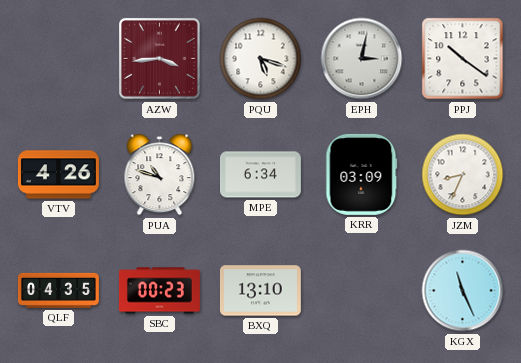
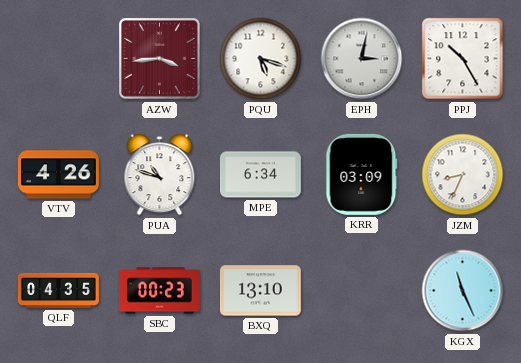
PPJ: 10:21 -> 10:25
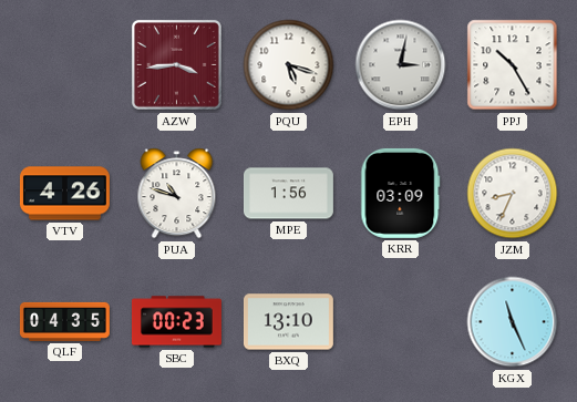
MPE: 6:34 -> 1:56
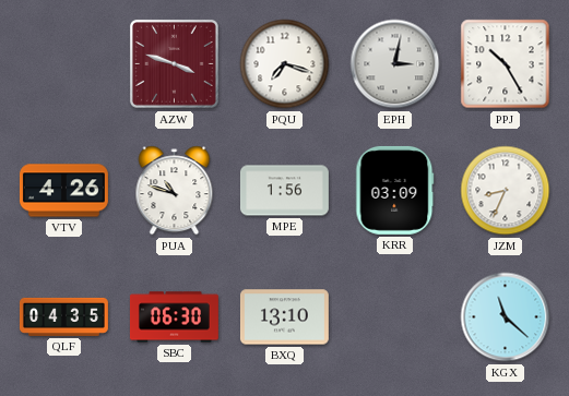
AZW: 3:44 -> 3:48
PQU: 5:18 -> 7:18
SBC: 00:23 -> 06:30
KGX: 11:26 -> 11:22
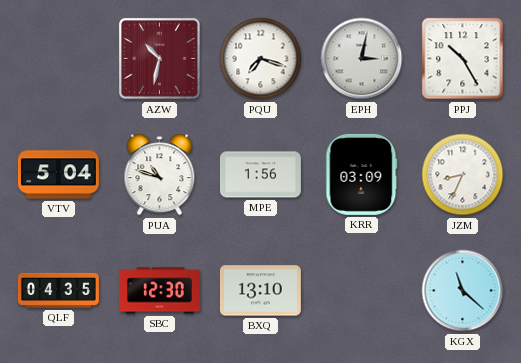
AZW: 3:48 -> 10:32
VTV: 4:26 -> 5:04
SBC: 06:30 -> 12:30
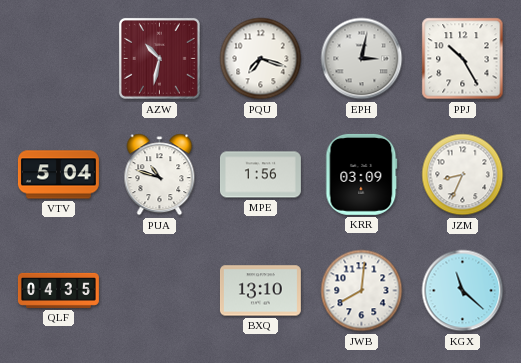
SBC: 12:30 -> none
JWB: none -> 8:01
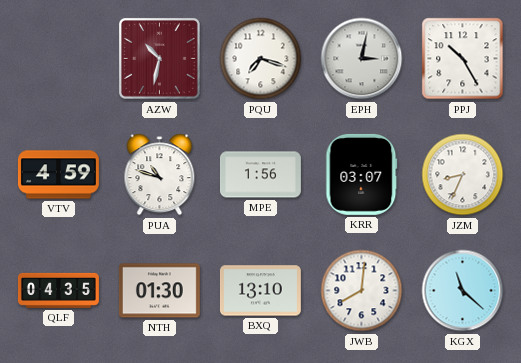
VTV: 5:04 -> 4:59
KRR: 03:09 -> 03:07
NTH: none -> 01:30
